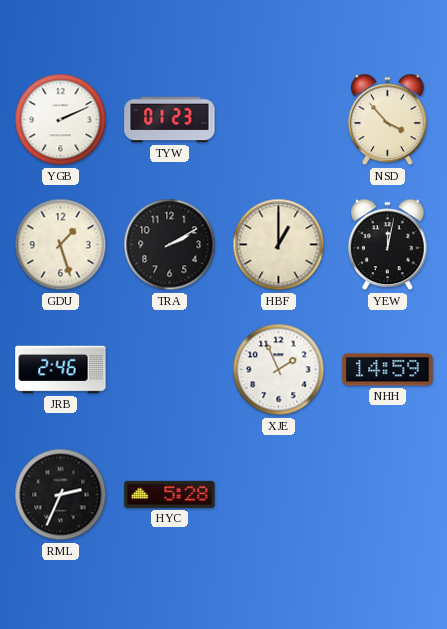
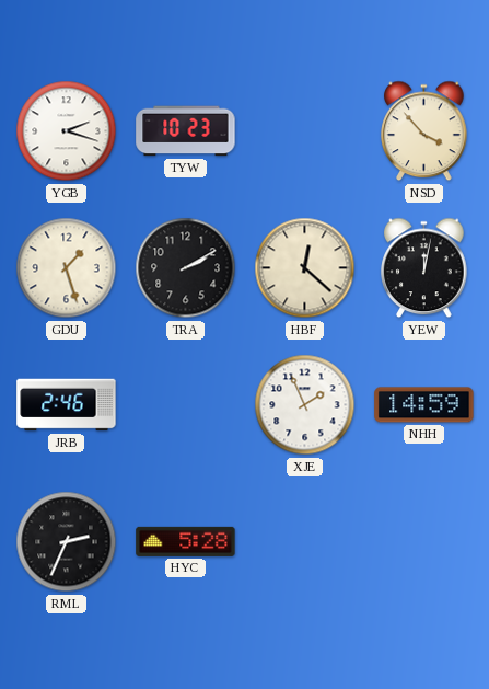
YGB: 2:11 -> 2:18
TYW: 01:23 -> 10:23
HBF: 1:00 -> 12:22
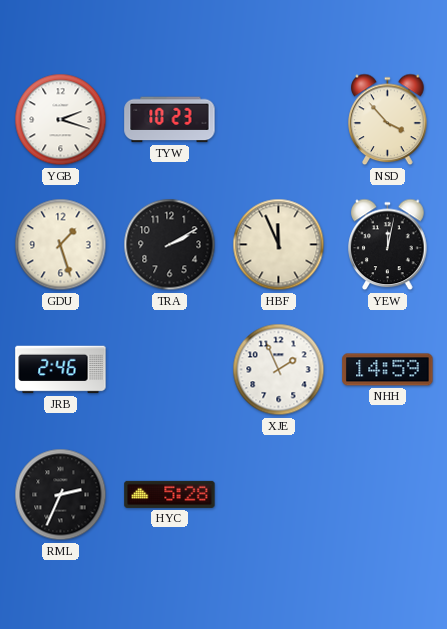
HBF: 12:22 -> 11:56
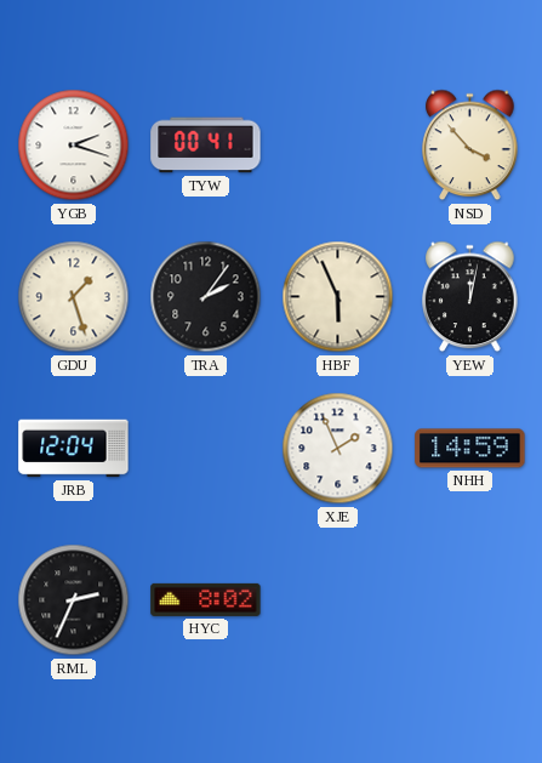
TYW: 10:23 -> 00:41
TRA: 2:10 -> 2:06
HBF: 11:56 -> 5:56
JRB: 2:46 -> 12:04
HYC: 5:28 -> 8:02
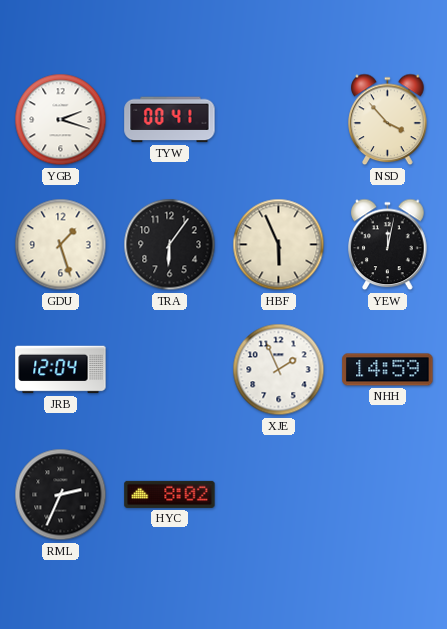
TRA: 2:06 -> 6:06
